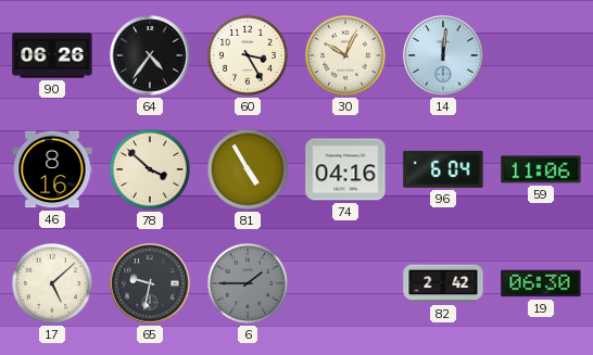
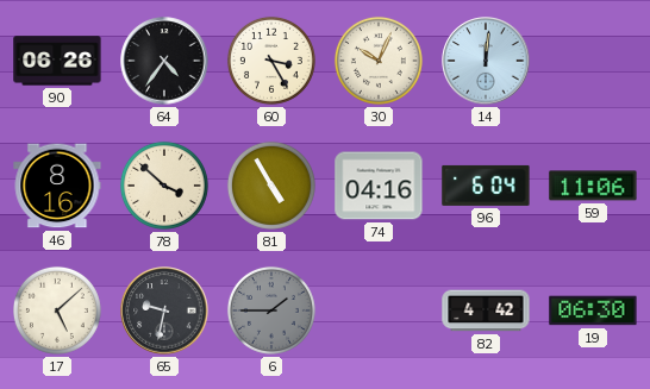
82: 2:42 -> 4:42
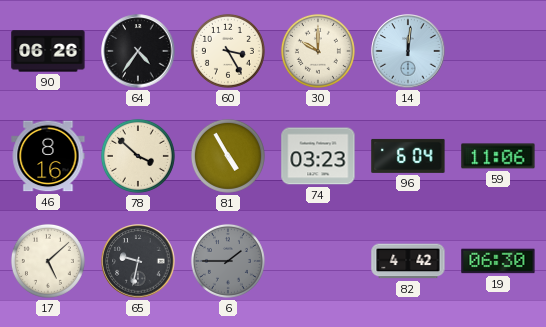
30: 10:04 -> 10:00
74: 04:16 -> 03:23
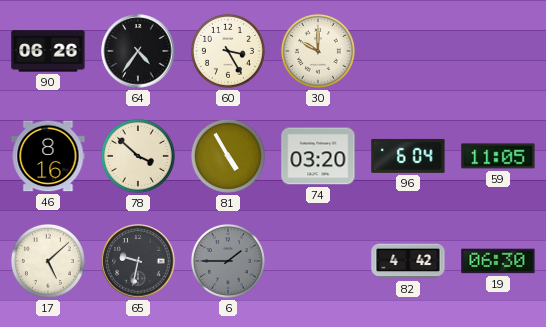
14: 12:01 -> none
74: 03:23 -> 03:20
59: 11:06 -> 11:05
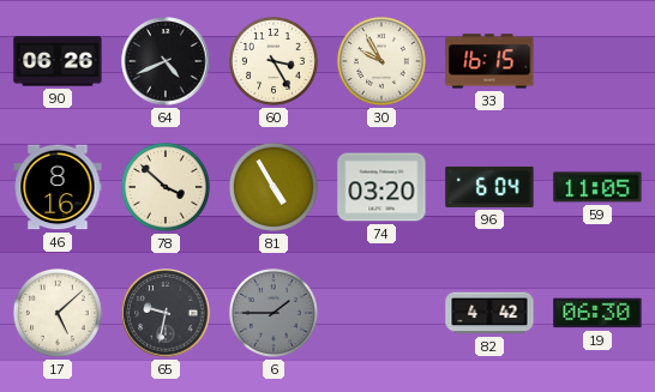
64: 4:36 -> 4:41
30: 10:00 -> 9:55
33: none -> 16:15
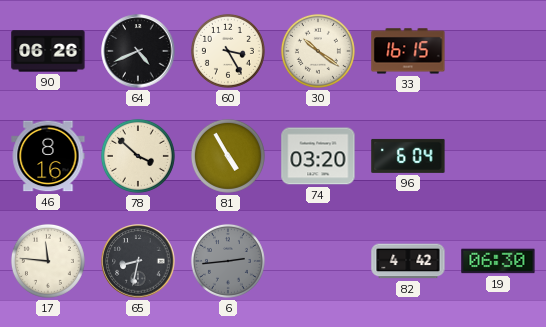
30: 9:55 -> 10:21
59: 11:05 -> none
17: 5:08 -> 11:46
65: 9:32 -> 8:32
6: 1:45 -> 2:44
